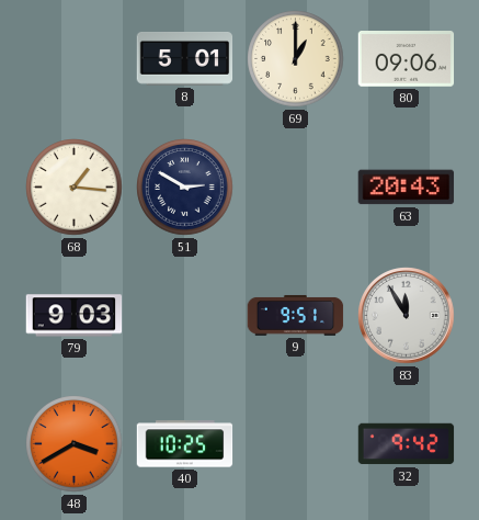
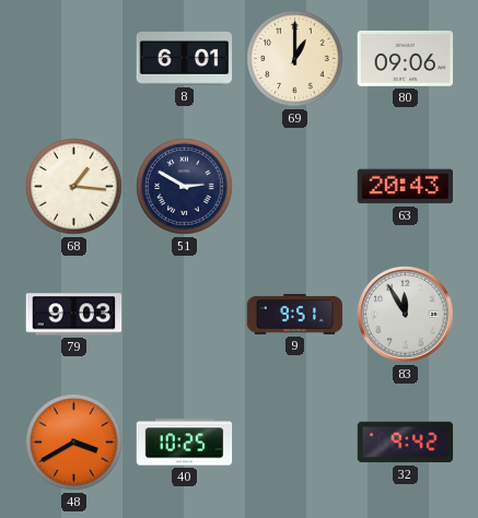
8: 5:01 -> 6:01
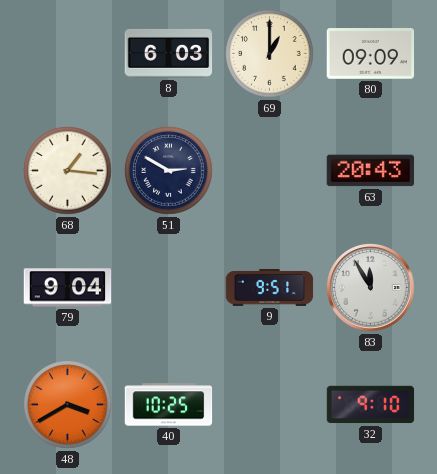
8: 6:01 -> 6:03
80: 09:06 -> 09:09
79: 9:03 -> 9:04
32: 9:42 -> 9:10
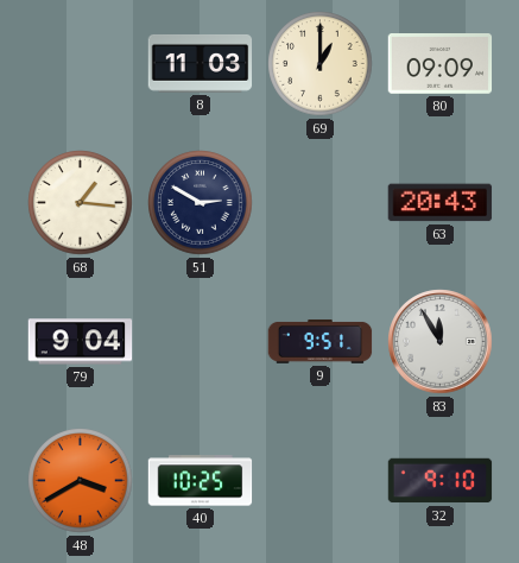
8: 6:03 -> 11:03
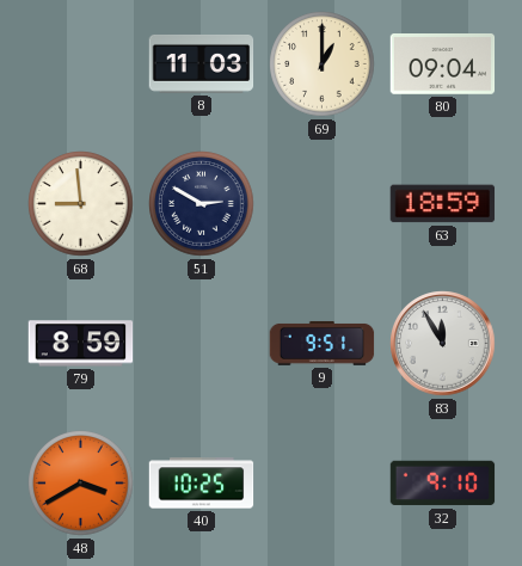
80: 09:09 -> 09:04
68: 1:16 -> 8:59
63: 20:43 -> 18:59
79: 9:04 -> 8:59
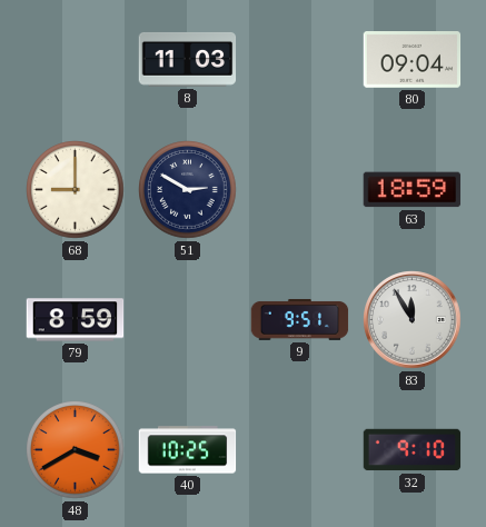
69: 1:00 -> none
68: 8:59 -> 9:00
